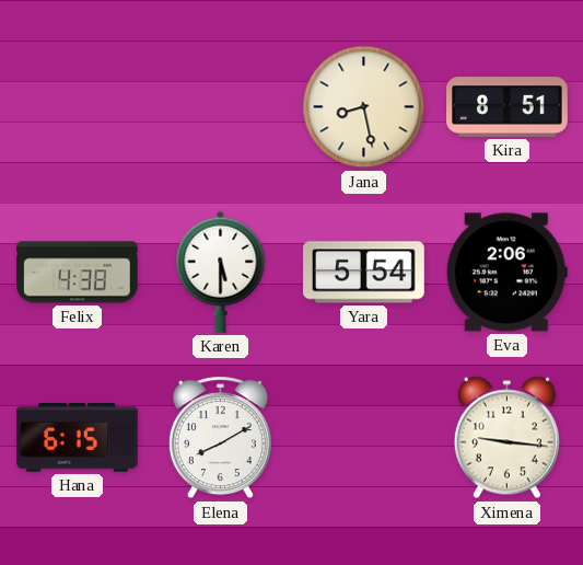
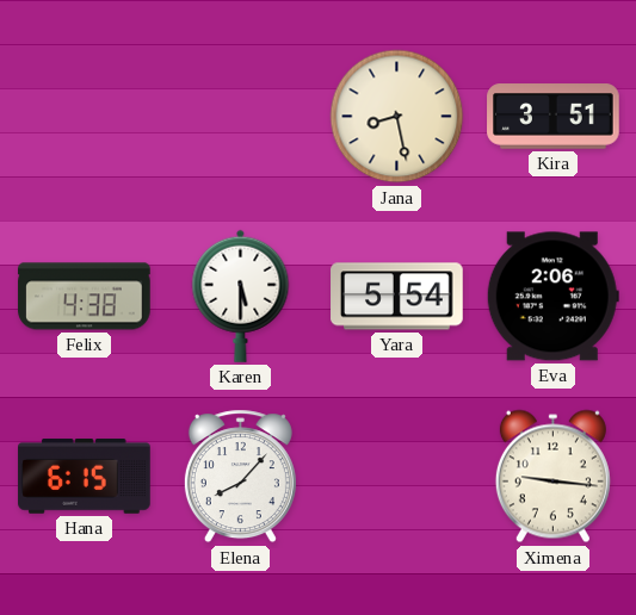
Kira: 8:51 -> 3:51
Elena: 8:10 -> 8:07
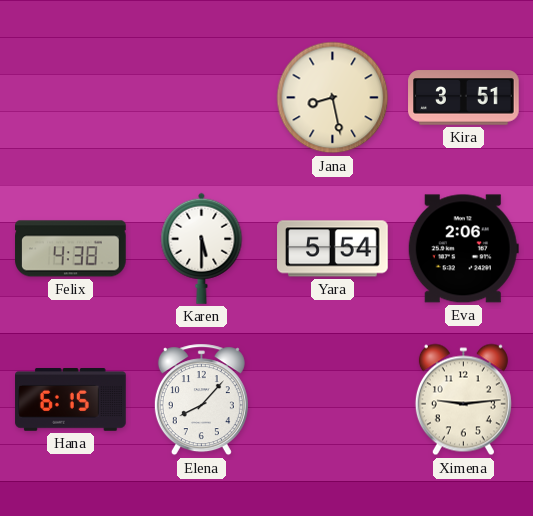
Ximena: 9:16 -> 9:14
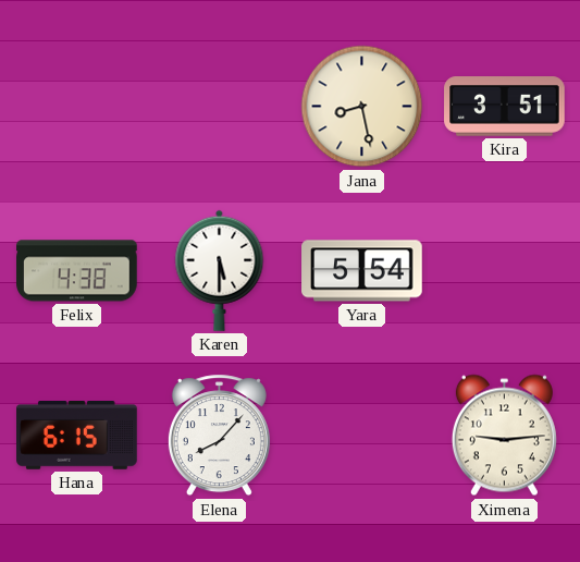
Eva: 2:06 -> none
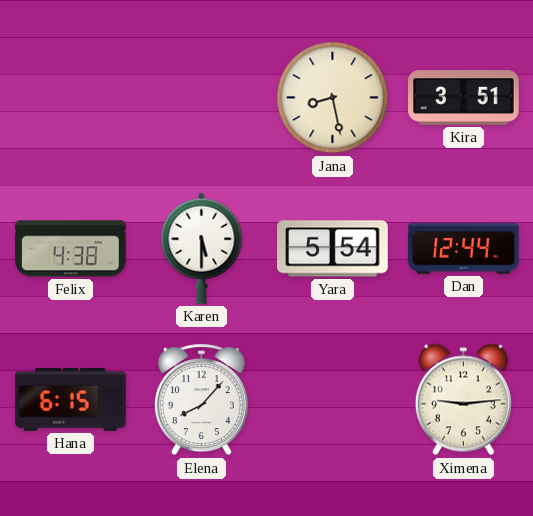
Dan: none -> 12:44
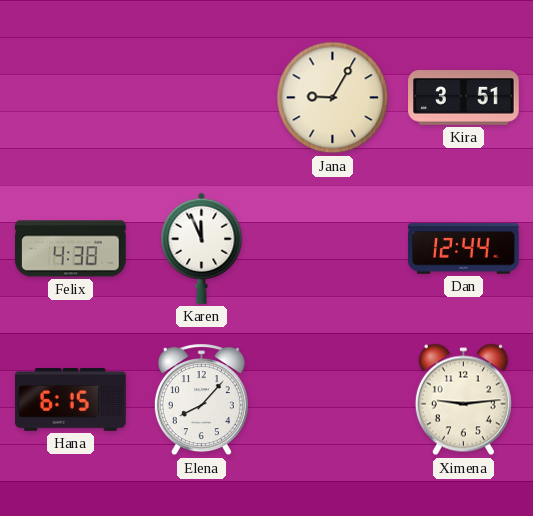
Jana: 8:28 -> 9:05
Karen: 5:30 -> 11:56
Yara: 5:54 -> none
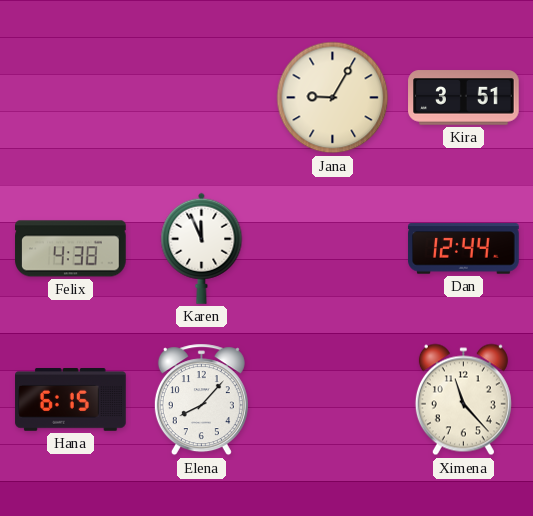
Ximena: 9:14 -> 11:23
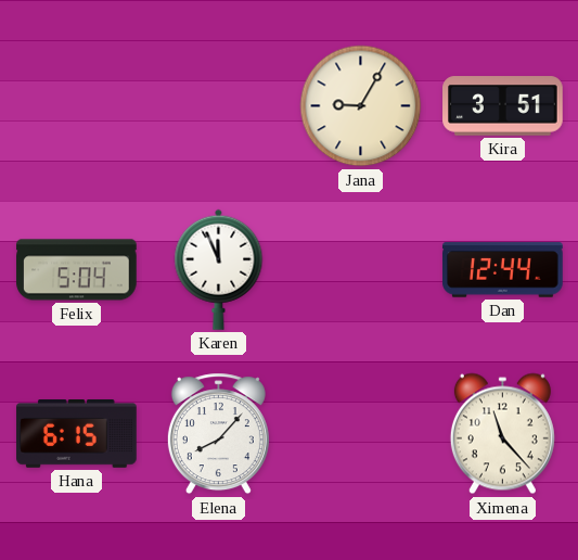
Felix: 4:38 -> 5:04
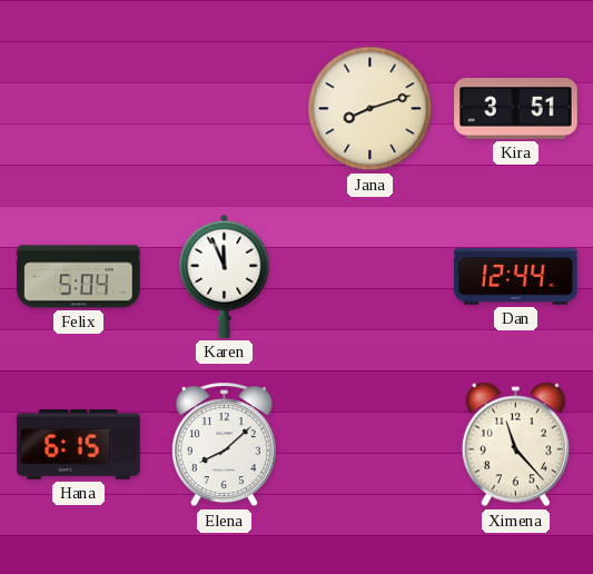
Jana: 9:05 -> 8:12
Elena: 8:07 -> 8:08
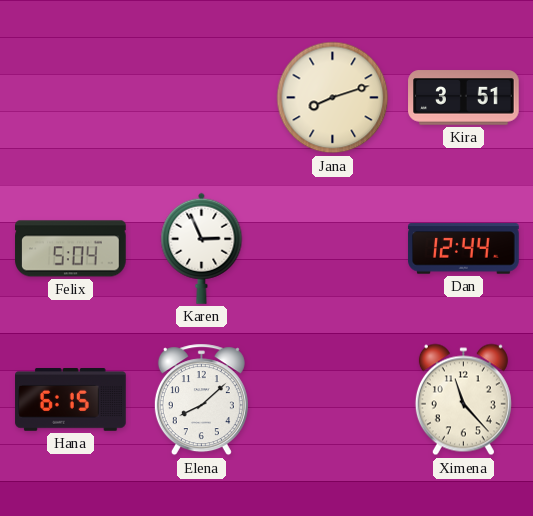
Karen: 11:56 -> 2:56
